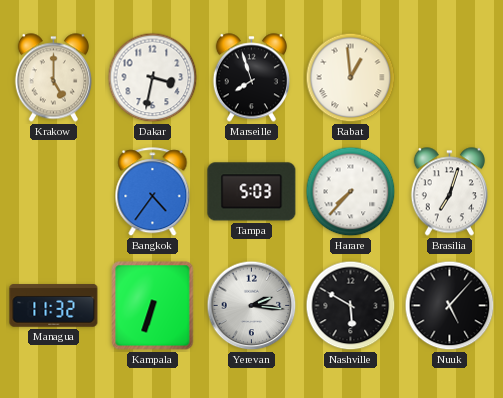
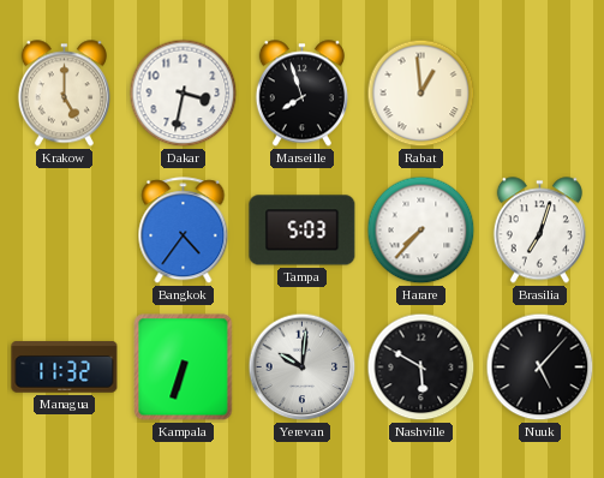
Yerevan: 2:16 -> 10:01
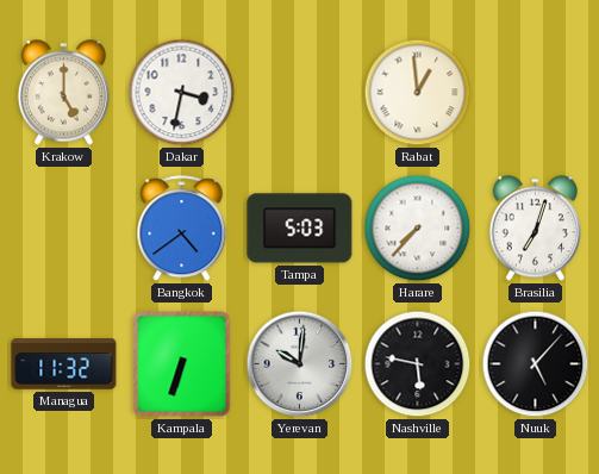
Marseille: 7:57 -> none
Bangkok: 4:36 -> 4:39
Nashville: 5:50 -> 5:47
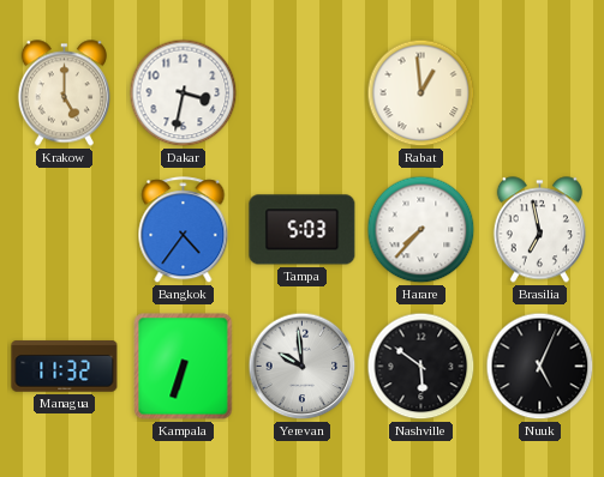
Bangkok: 4:39 -> 4:36
Brasilia: 7:03 -> 6:58
Yerevan: 10:01 -> 9:59
Nashville: 5:47 -> 5:51
Nuuk: 5:07 -> 5:04
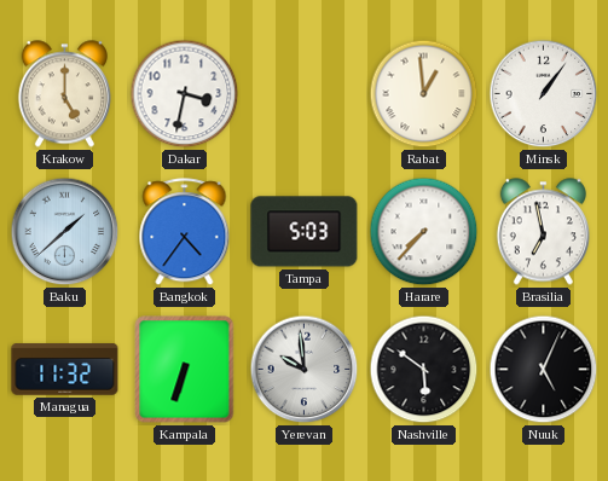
Minsk: none -> 1:06
Baku: none -> 1:38
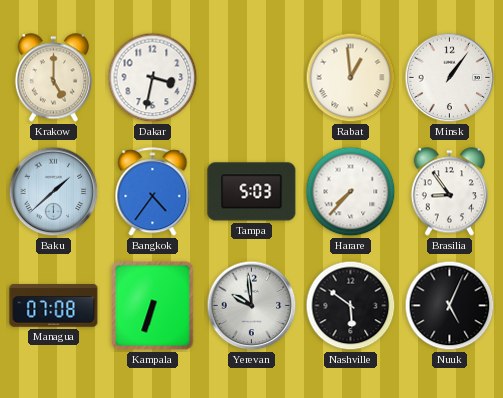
Brasilia: 6:58 -> 8:54
Managua: 11:32 -> 07:08
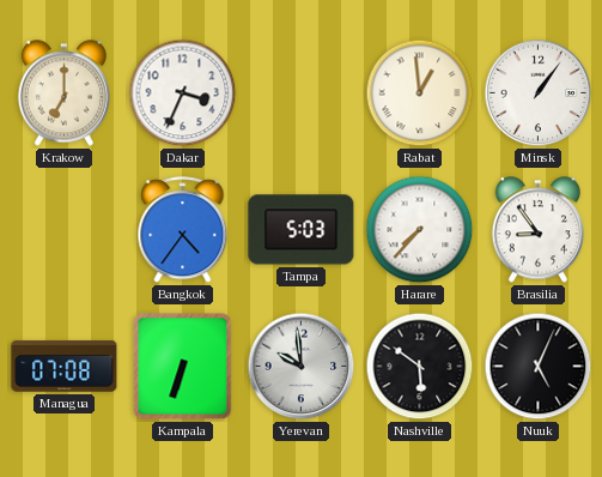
Krakow: 5:00 -> 7:00
Dakar: 3:32 -> 3:34
Baku: 1:38 -> none
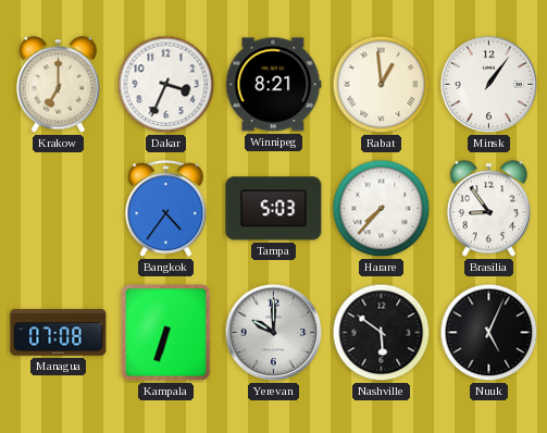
Winnipeg: none -> 8:21
Yerevan: 9:59 -> 10:00
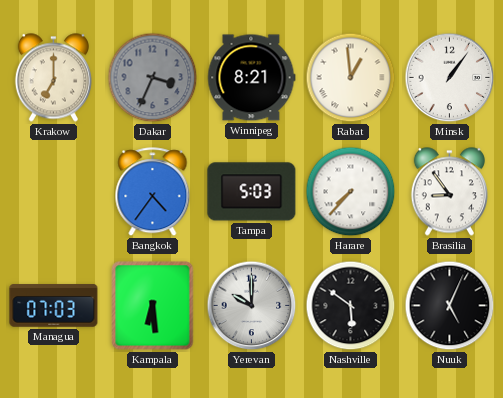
Dakar dial: white -> grey
Managua: 07:08 -> 07:03
Kampala: 6:33 -> 6:29
